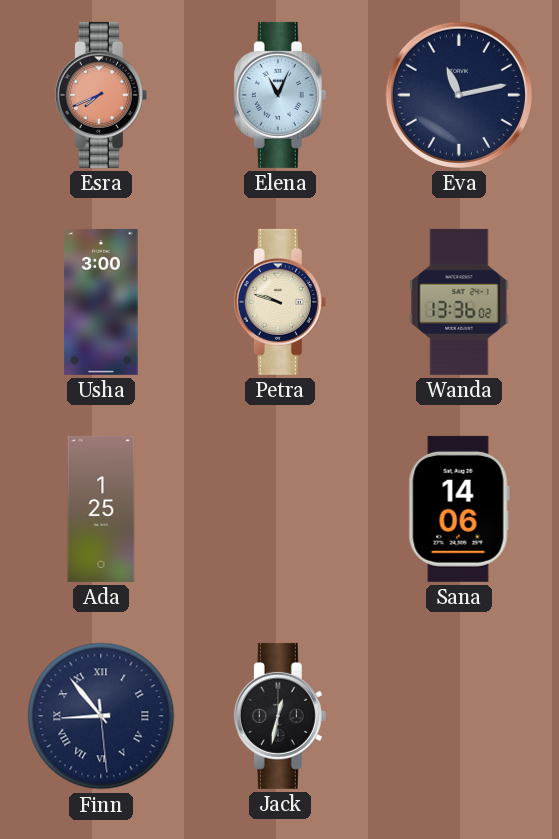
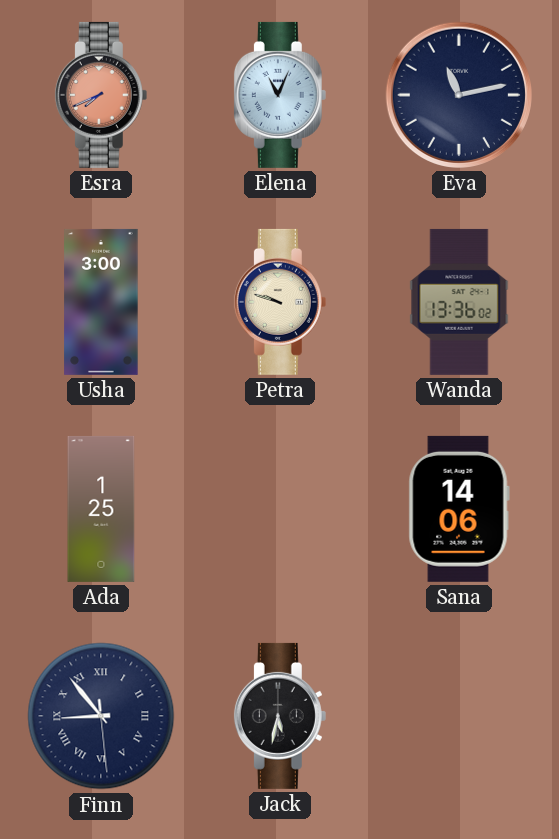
Jack: 12:32 -> 5:32
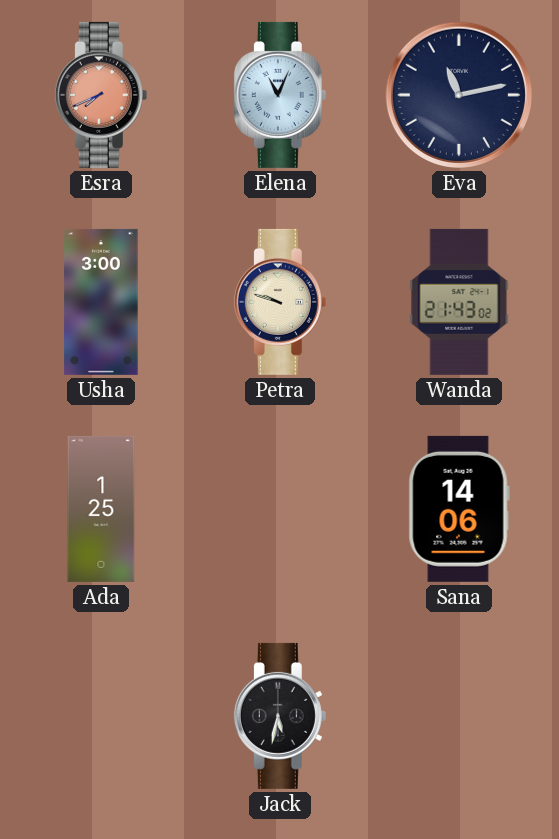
Wanda: 13:36 -> 21:43
Finn: 8:53 -> none
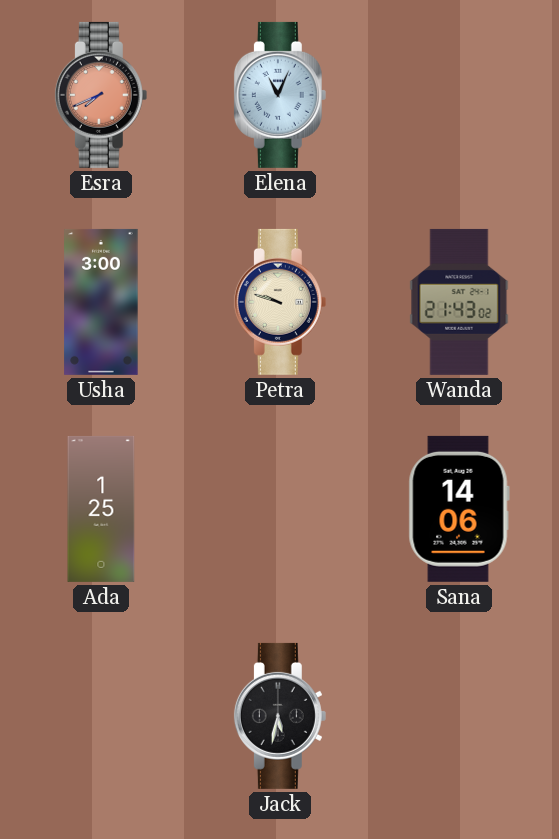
Eva: 11:13 -> none
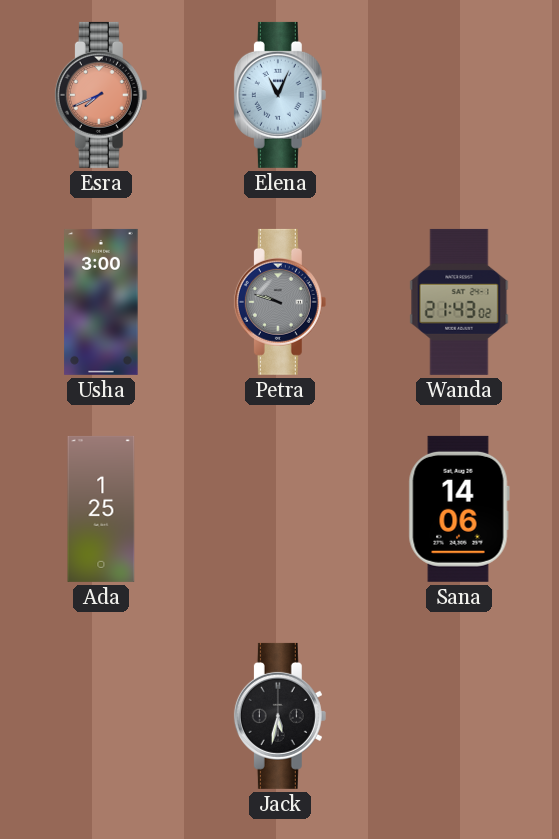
Petra dial: cream -> grey
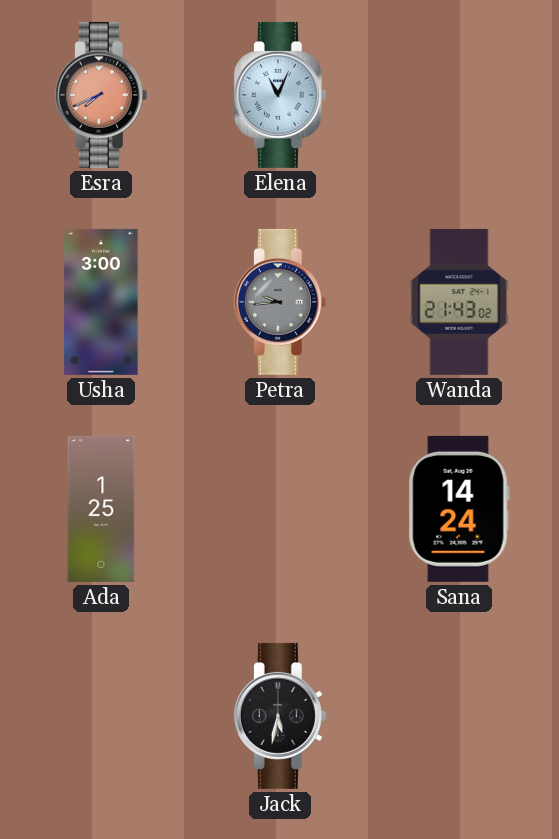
Petra: 9:48 -> 9:44
Sana: 14:06 -> 14:24
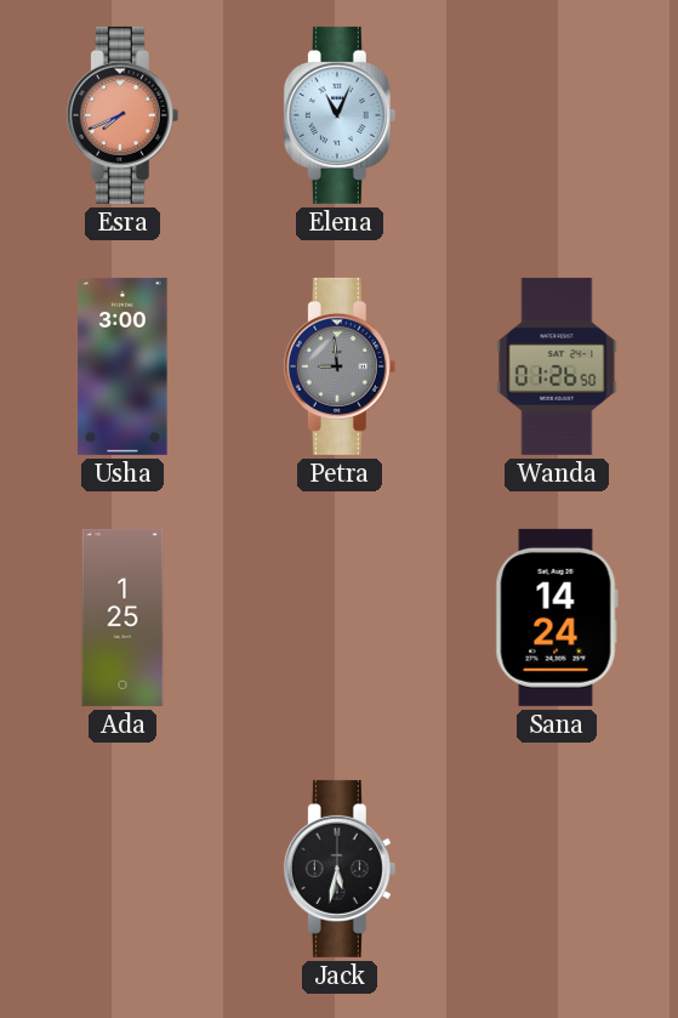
Petra: 9:44 -> 8:59
Wanda: 21:43 -> 01:26
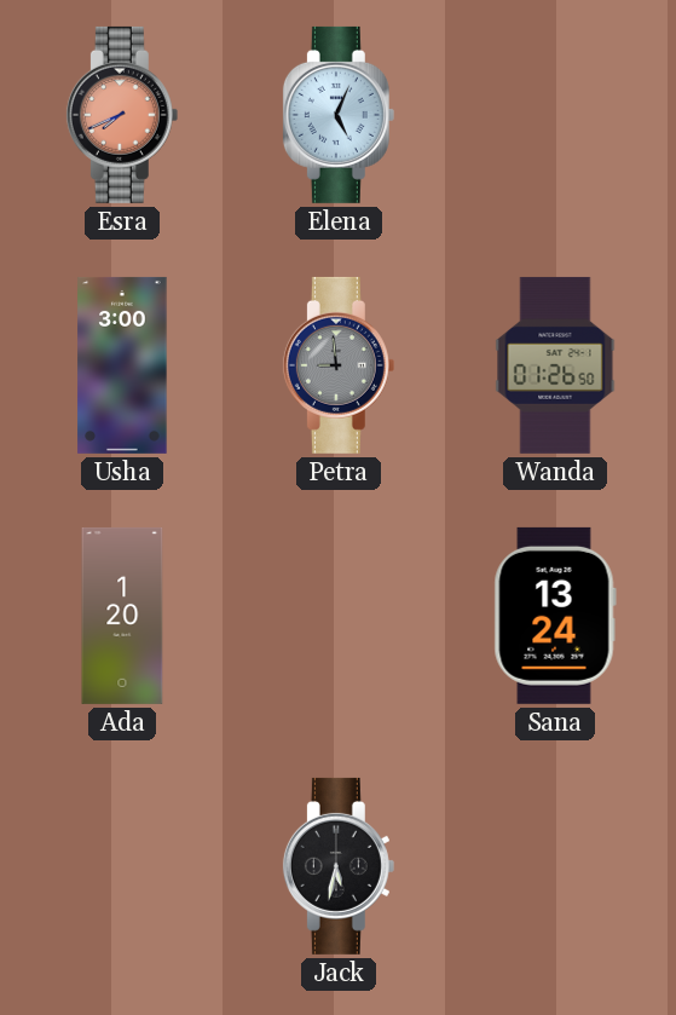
Elena: 11:04 -> 5:04
Ada: 1:25 -> 1:20
Sana: 14:24 -> 13:24
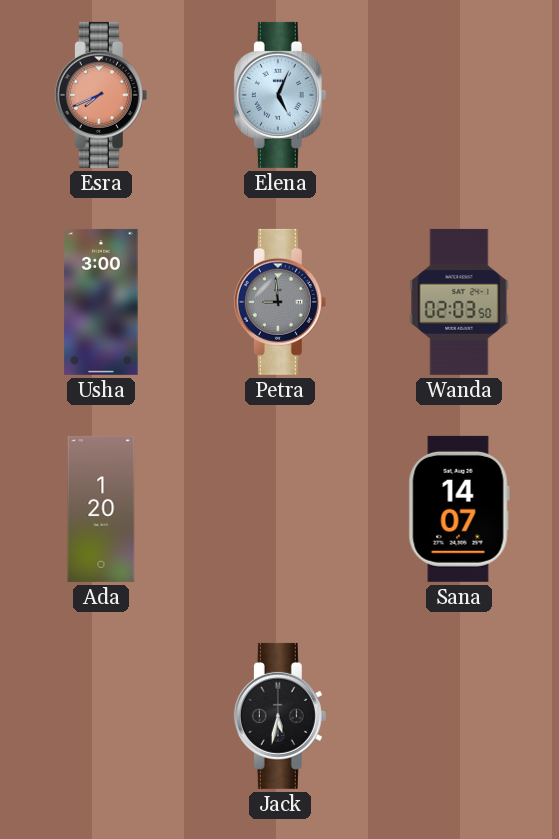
Wanda: 01:26 -> 02:03
Sana: 13:24 -> 14:07
